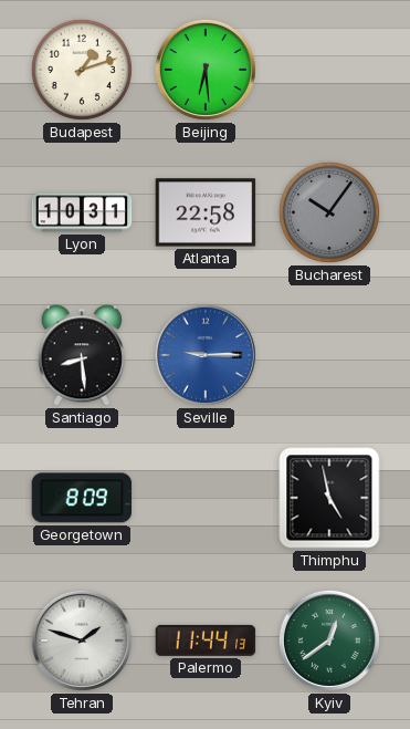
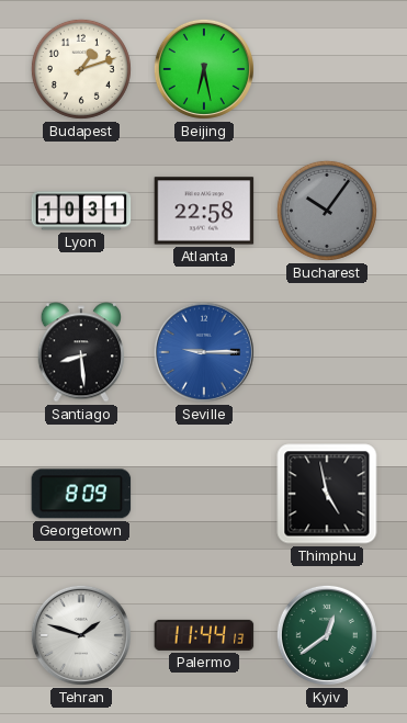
Beijing: 6:29 -> 6:28
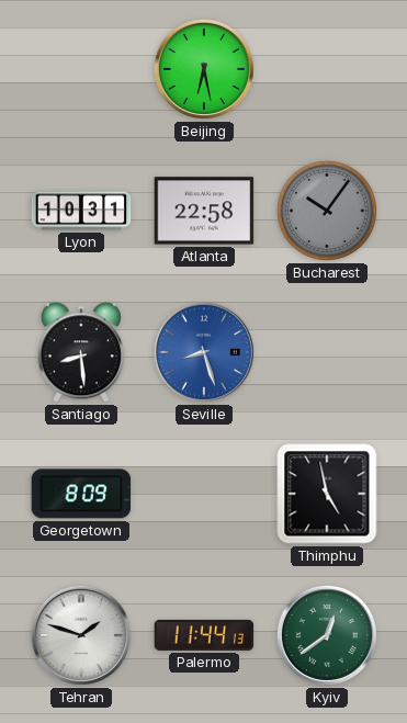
Budapest: 1:12 -> none
Seville: 9:15 -> 8:27
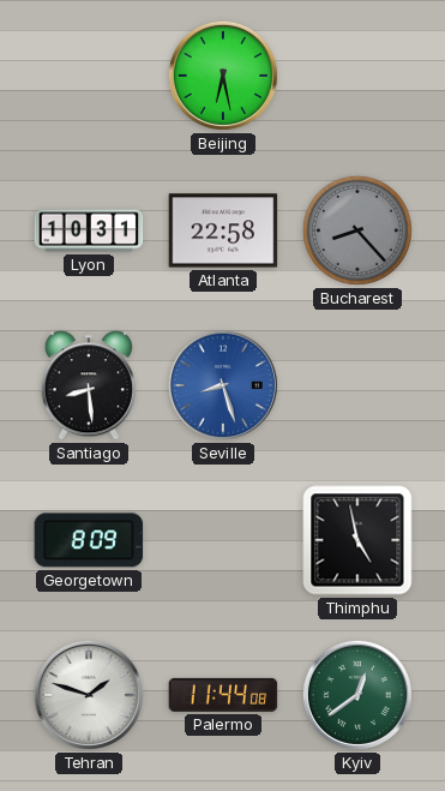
Bucharest: 10:06 -> 8:23
Palermo: 11:44:13 -> 11:44:08
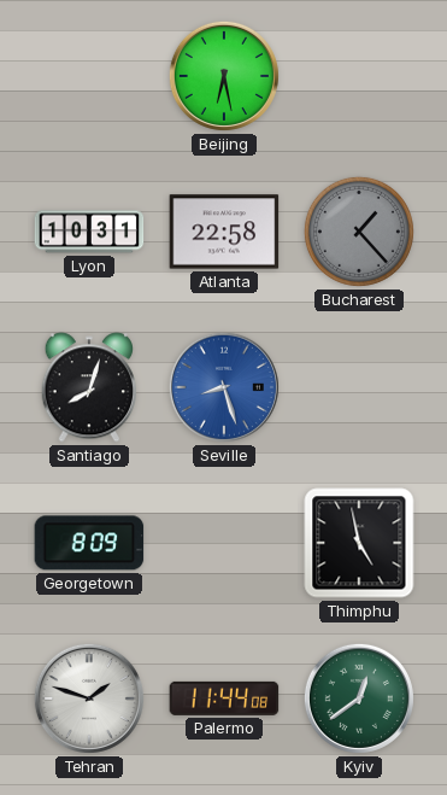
Bucharest: 8:23 -> 1:23
Santiago: 8:29 -> 8:03
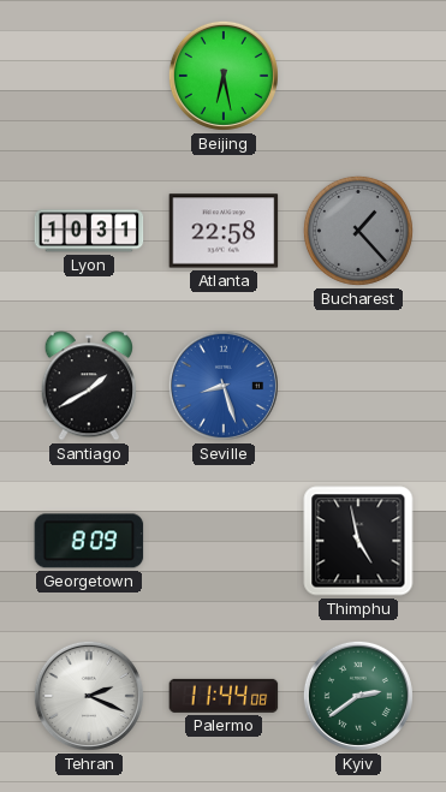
Santiago: 8:03 -> 1:40
Tehran: 1:48 -> 2:19
Kyiv: 12:39 -> 2:39
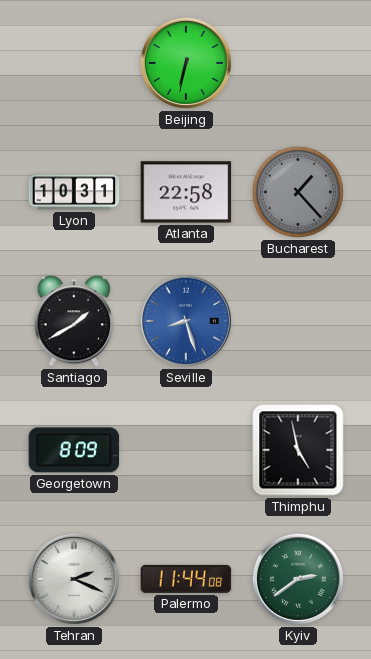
Beijing: 6:28 -> 6:32
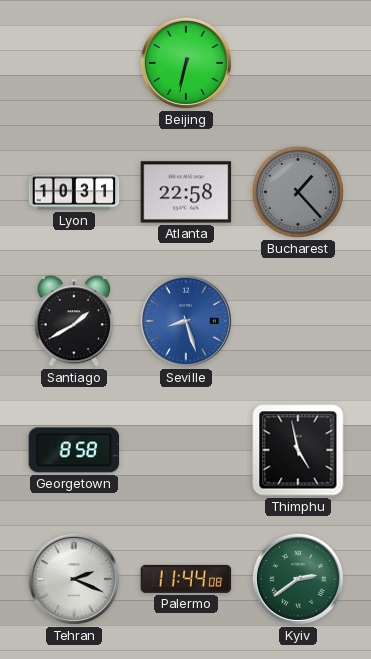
Georgetown: 8:09 -> 8:58
